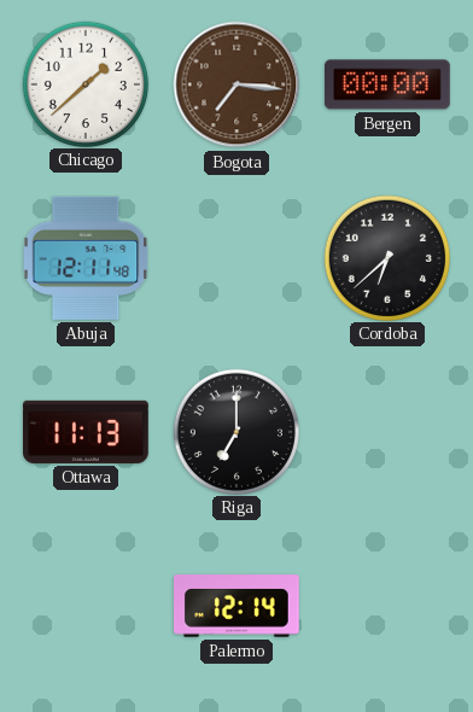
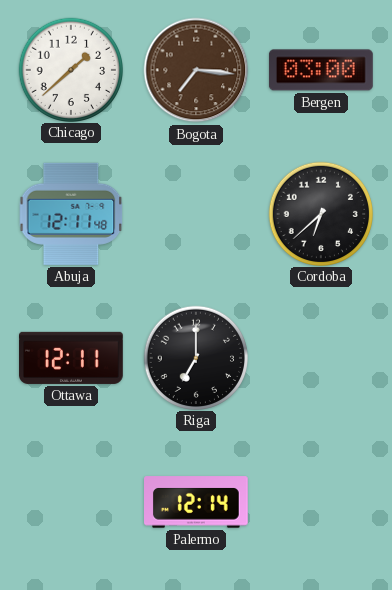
Bergen: 00:00 -> 03:00
Ottawa: 11:13 -> 12:11
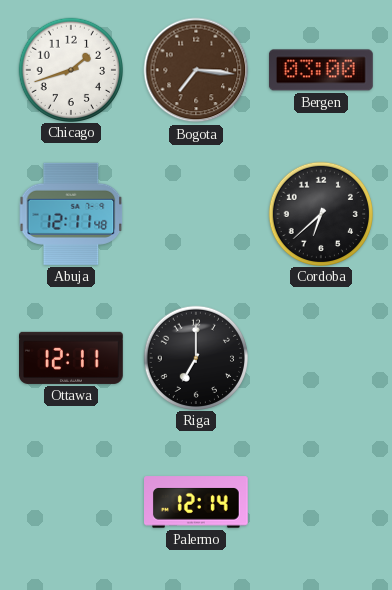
Chicago: 1:38 -> 1:42
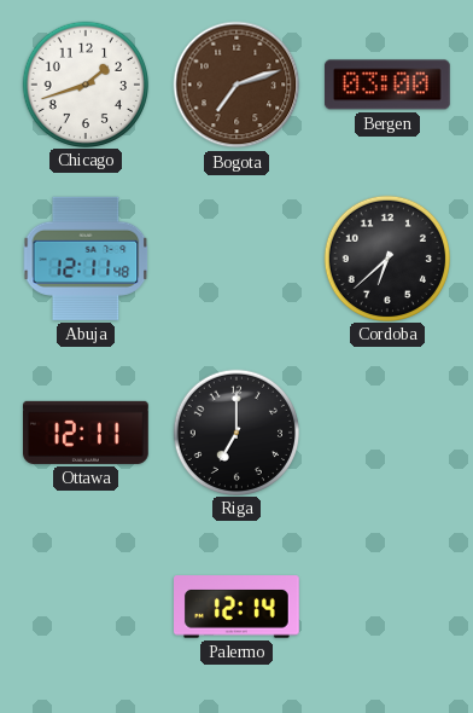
Bogota: 7:16 -> 7:12
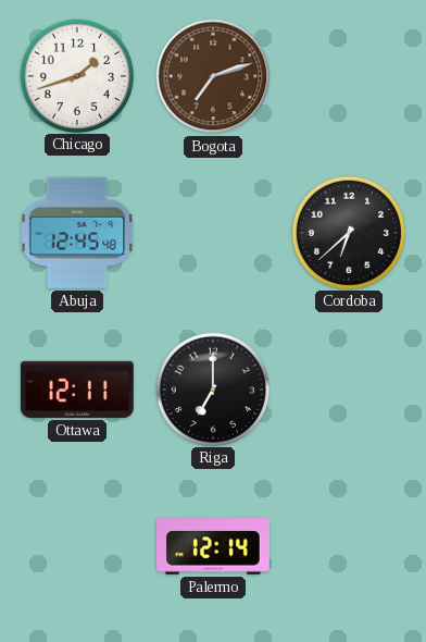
Bergen: 03:00 -> none
Abuja: 12:11 -> 12:45
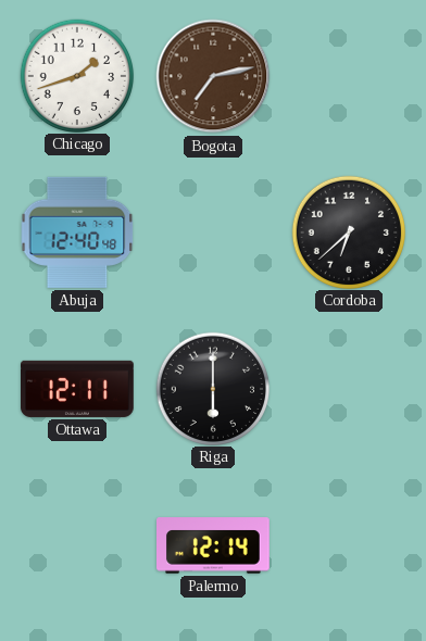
Bogota: 7:12 -> 7:13
Abuja: 12:45 -> 12:40
Riga: 7:00 -> 6:00
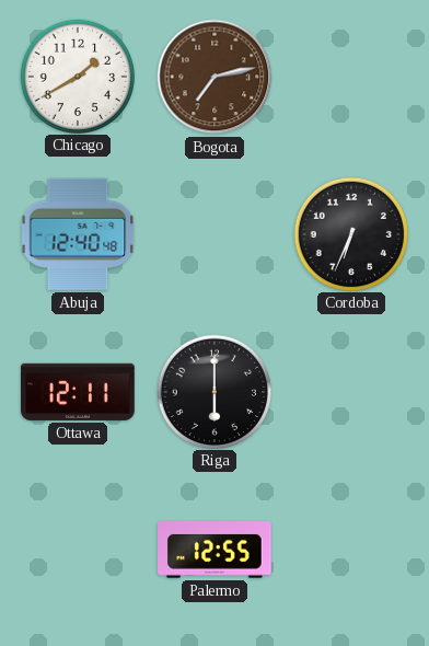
Chicago: 1:42 -> 1:40
Cordoba: 6:38 -> 6:34
Palermo: 12:14 -> 12:55
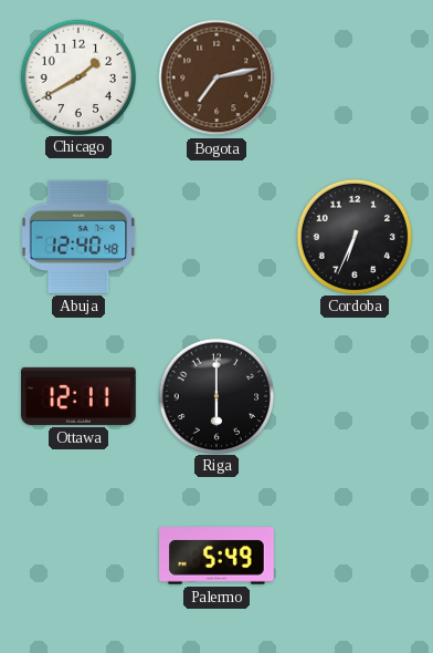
Palermo: 12:55 -> 5:49
